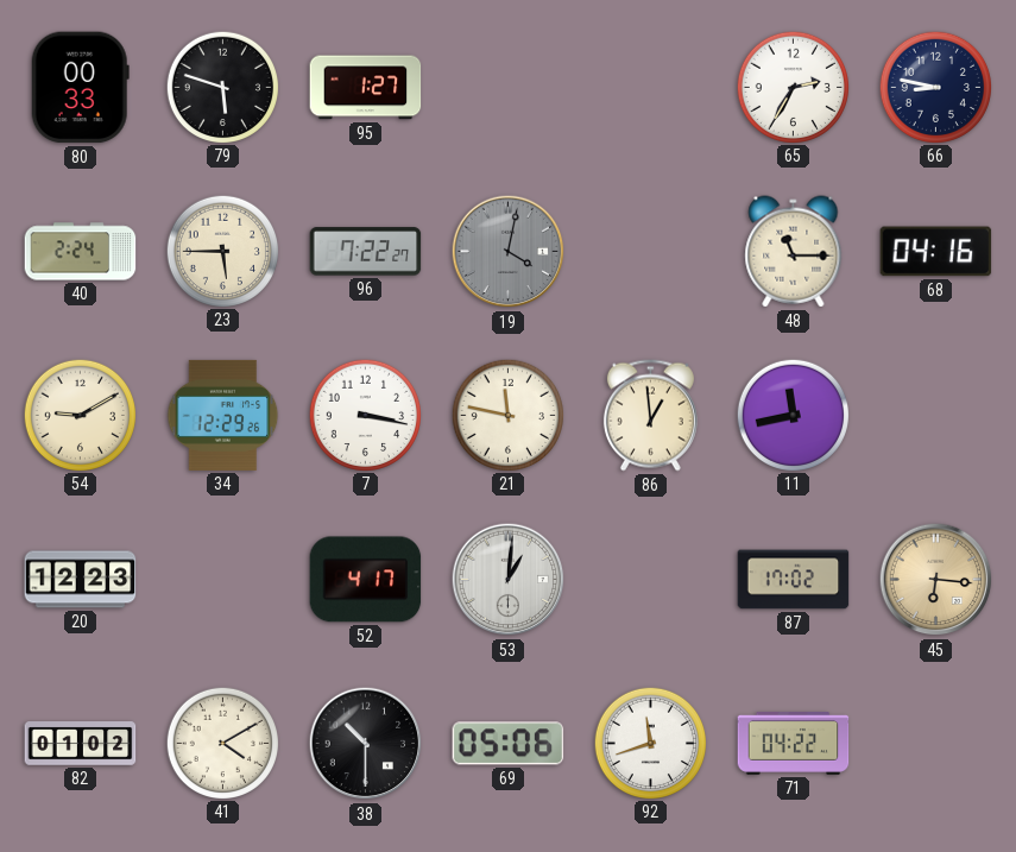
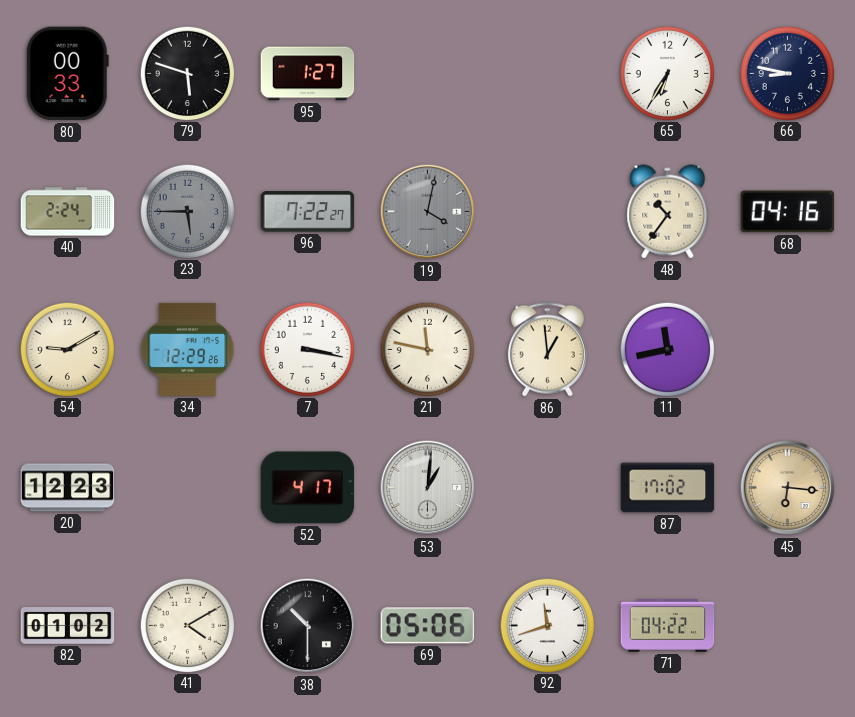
65: 2:35 -> 6:35
23 dial: cream -> grey
48: 11:15 -> 10:36
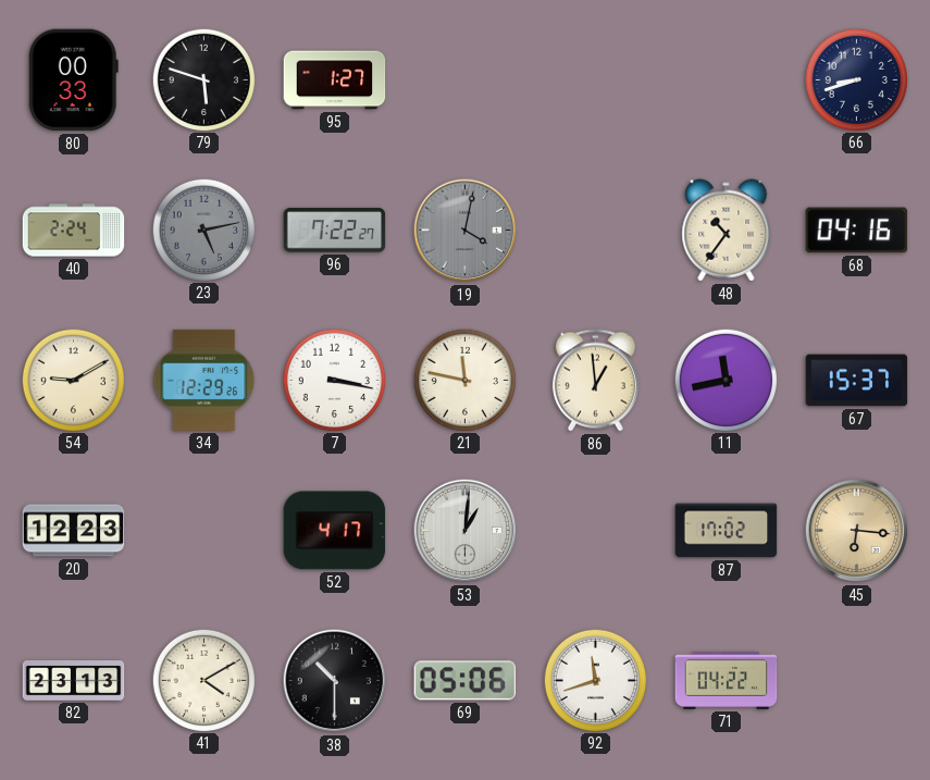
65: 6:35 -> none
66: 8:47 -> 8:42
23: 5:45 -> 5:13
67: none -> 15:37
82: 01:02 -> 23:13
